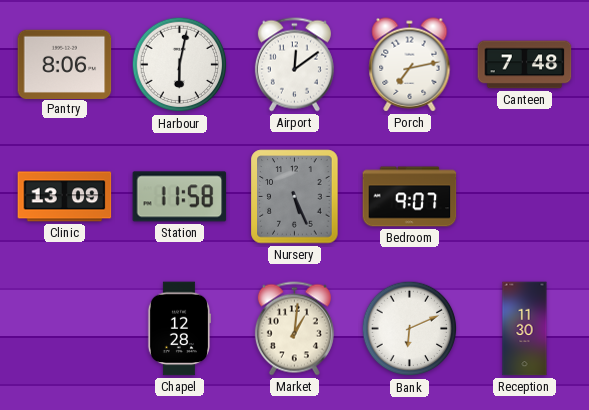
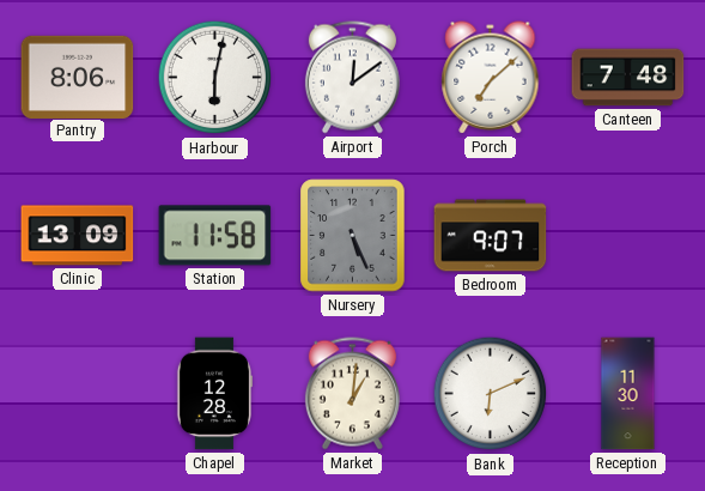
Porch: 7:13 -> 7:08
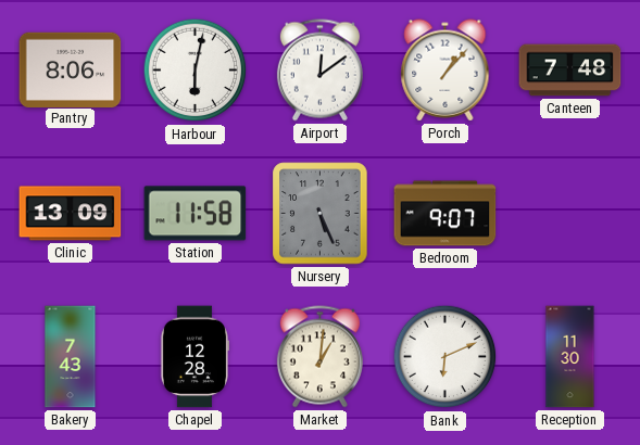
Porch: 7:08 -> 1:07
Bakery: none -> 7:43
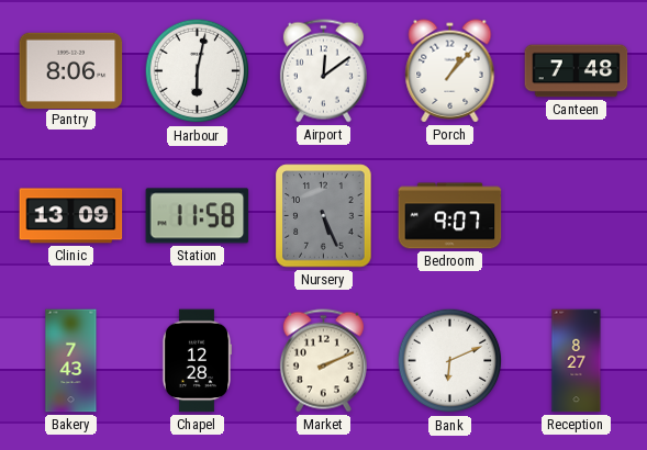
Market: 1:01 -> 2:11
Reception: 11:30 -> 8:27
